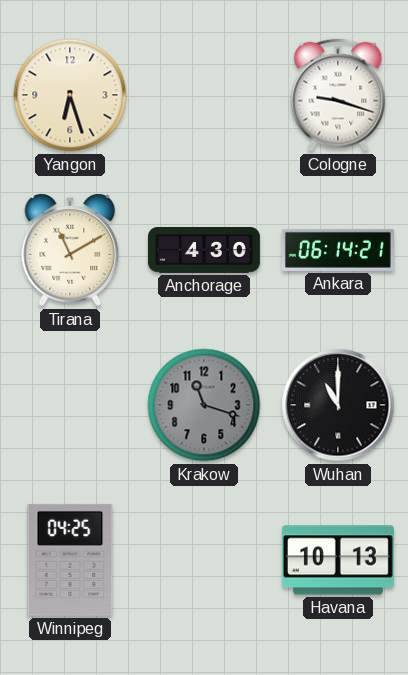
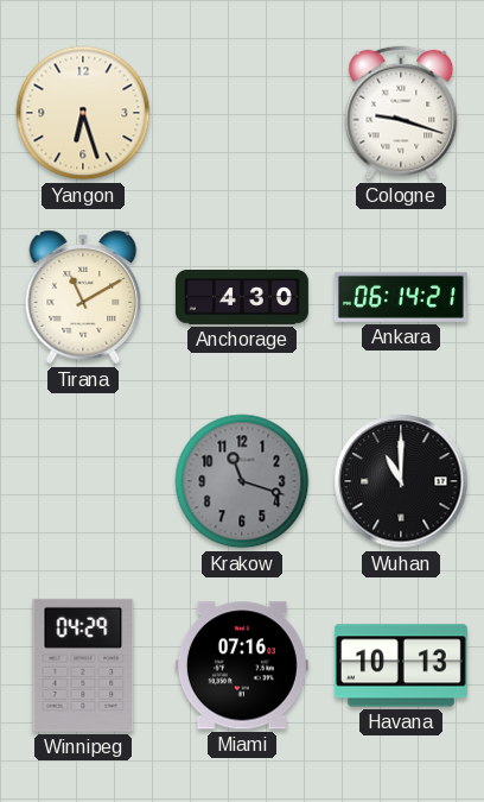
Winnipeg: 04:25 -> 04:29
Miami: none -> 07:16
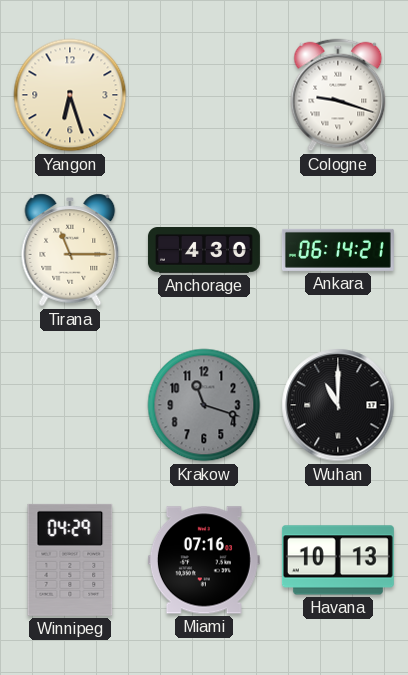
Tirana: 11:10 -> 11:15
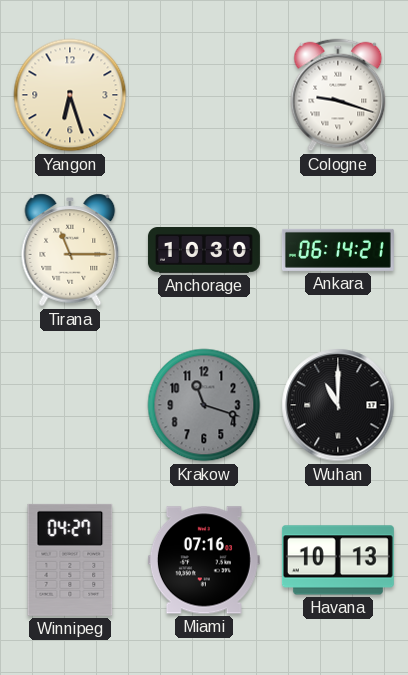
Anchorage: 4:30 -> 10:30
Winnipeg: 04:29 -> 04:27
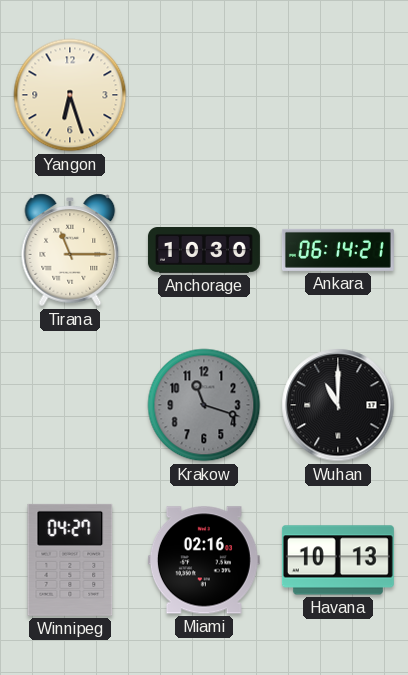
Cologne: 9:18 -> none
Miami: 07:16 -> 02:16
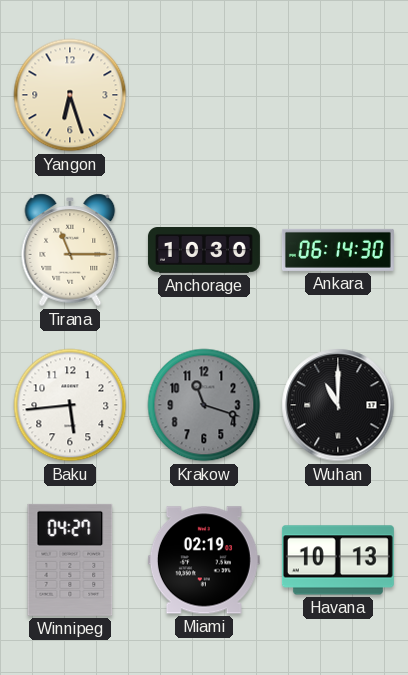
Ankara: 06:14:21 -> 06:14:30
Baku: none -> 5:44
Miami: 02:16 -> 02:19
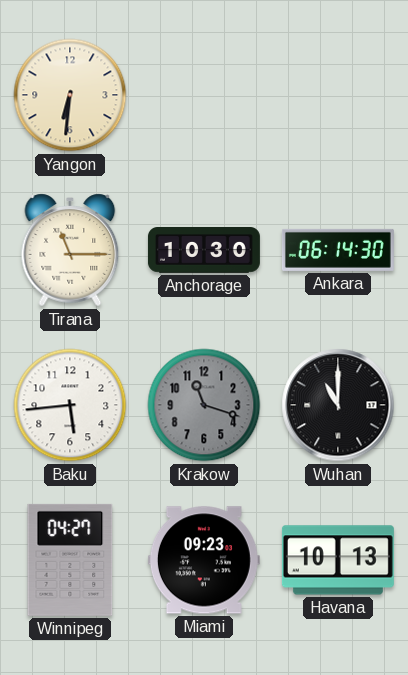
Yangon: 6:27 -> 6:31
Miami: 02:19 -> 09:23
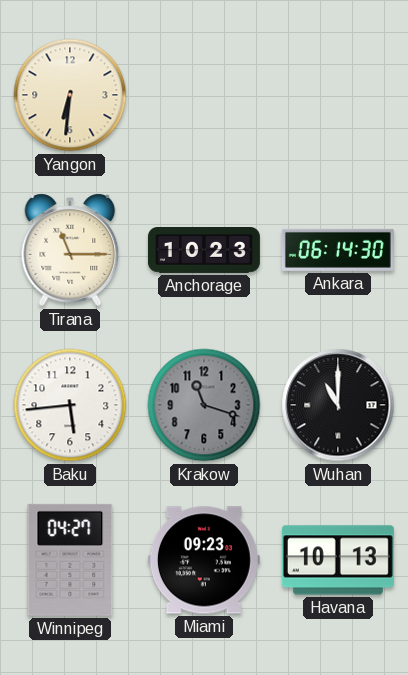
Anchorage: 10:30 -> 10:23
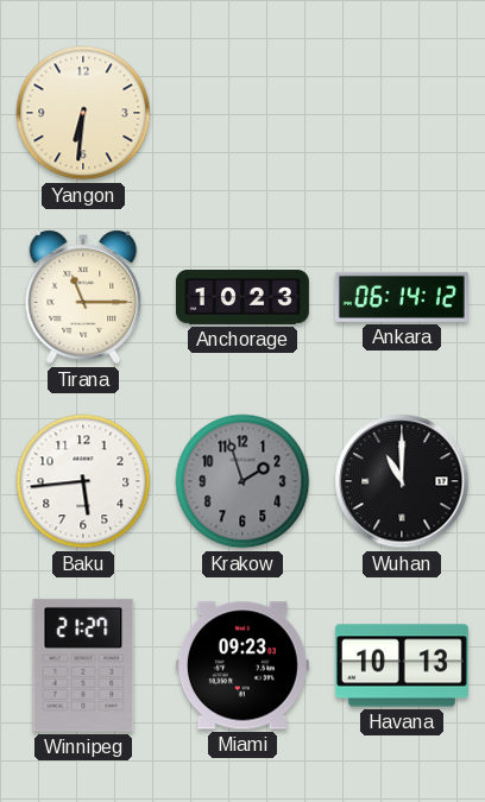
Ankara: 06:14:30 -> 06:14:12
Krakow: 11:18 -> 1:57
Winnipeg: 04:27 -> 21:27
